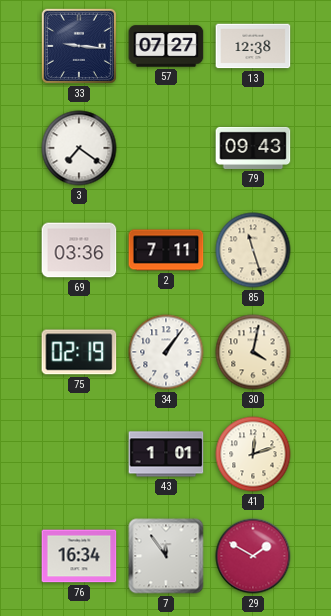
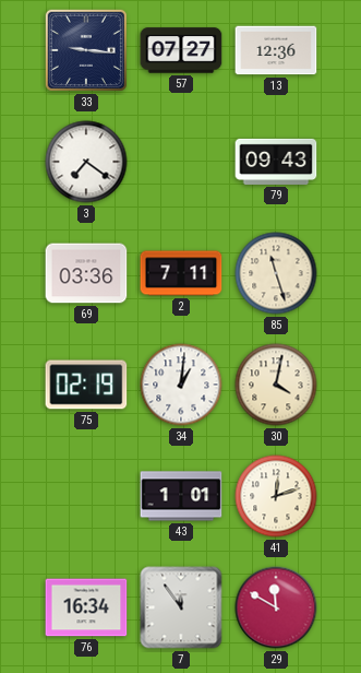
13: 12:38 -> 12:36
34: 1:06 -> 1:01
29: 1:50 -> 11:50
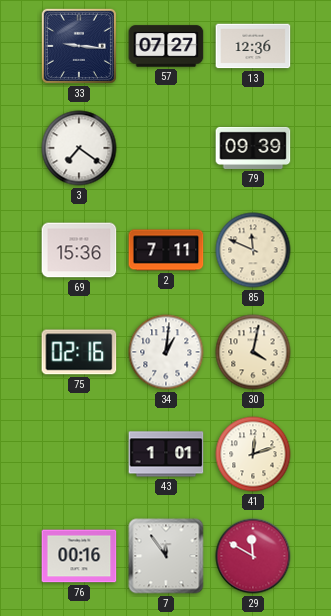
79: 09:43 -> 09:39
69: 03:36 -> 15:36
85: 11:27 -> 11:49
75: 02:19 -> 02:16
76: 16:34 -> 00:16
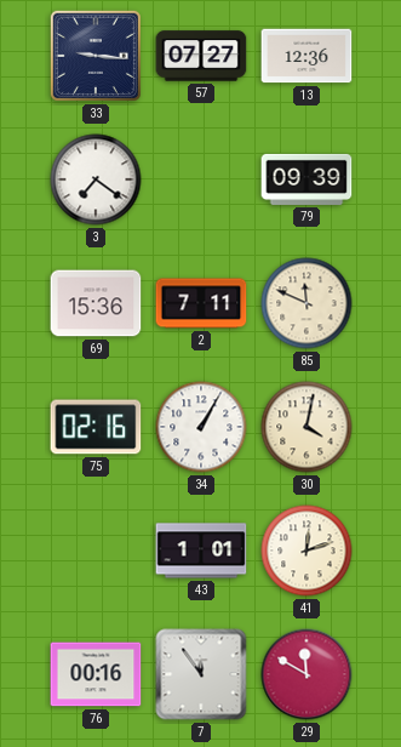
34: 1:01 -> 1:05
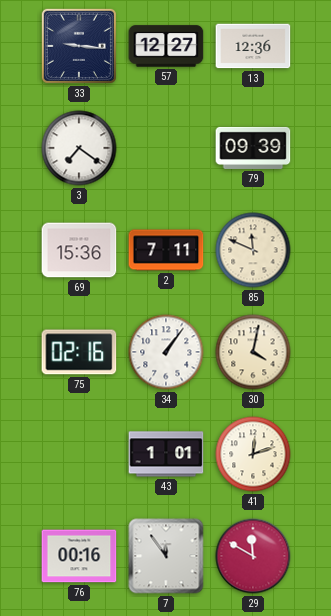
57: 07:27 -> 12:27
34: 1:05 -> 1:06
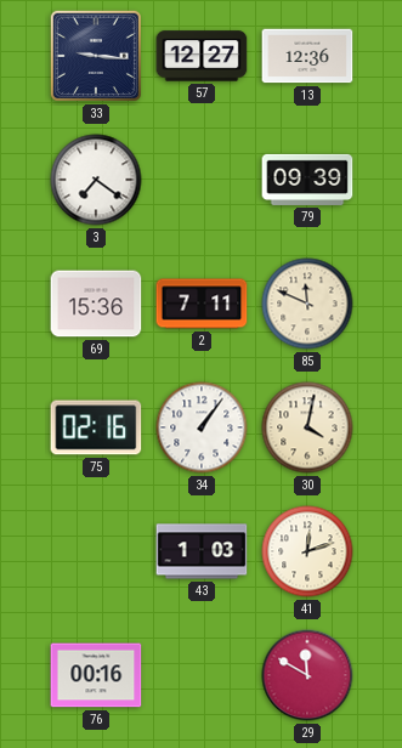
43: 1:01 -> 1:03
7: 11:54 -> none
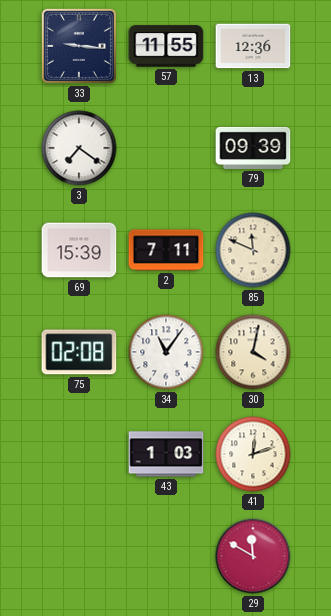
57: 12:27 -> 11:55
69: 15:36 -> 15:39
75: 02:16 -> 02:08
34: 1:06 -> 11:06
76: 00:16 -> none
